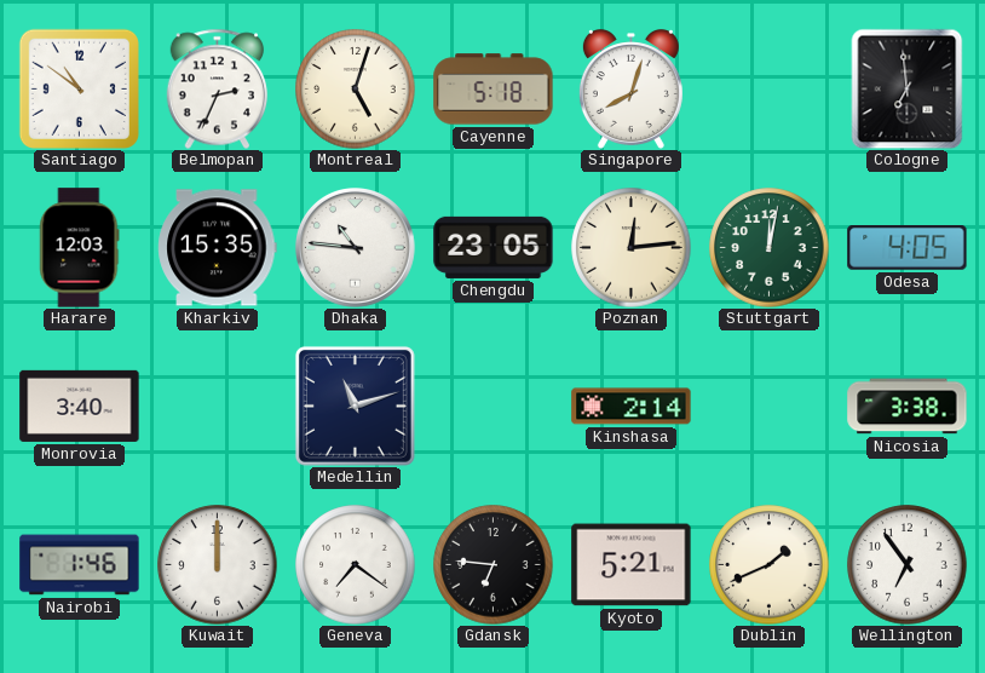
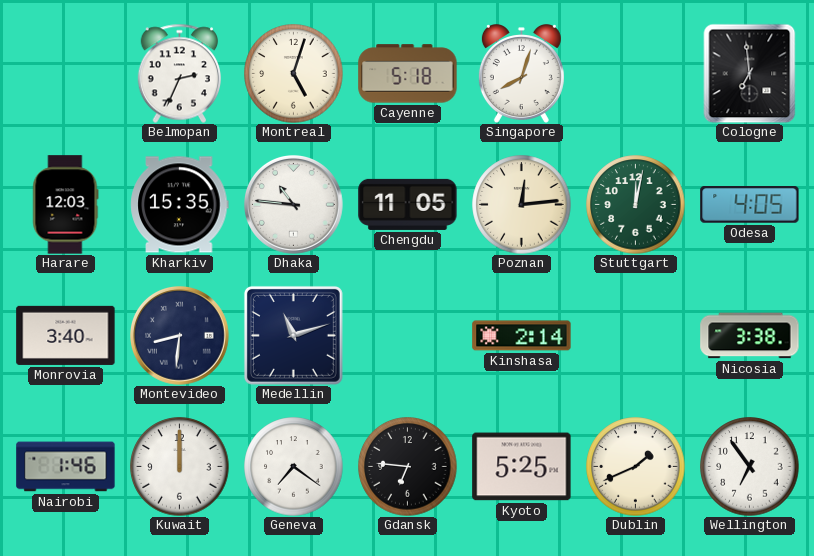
Santiago: 10:51 -> none
Chengdu: 23:05 -> 11:05
Montevideo: none -> 8:31
Kyoto: 5:21 -> 5:25
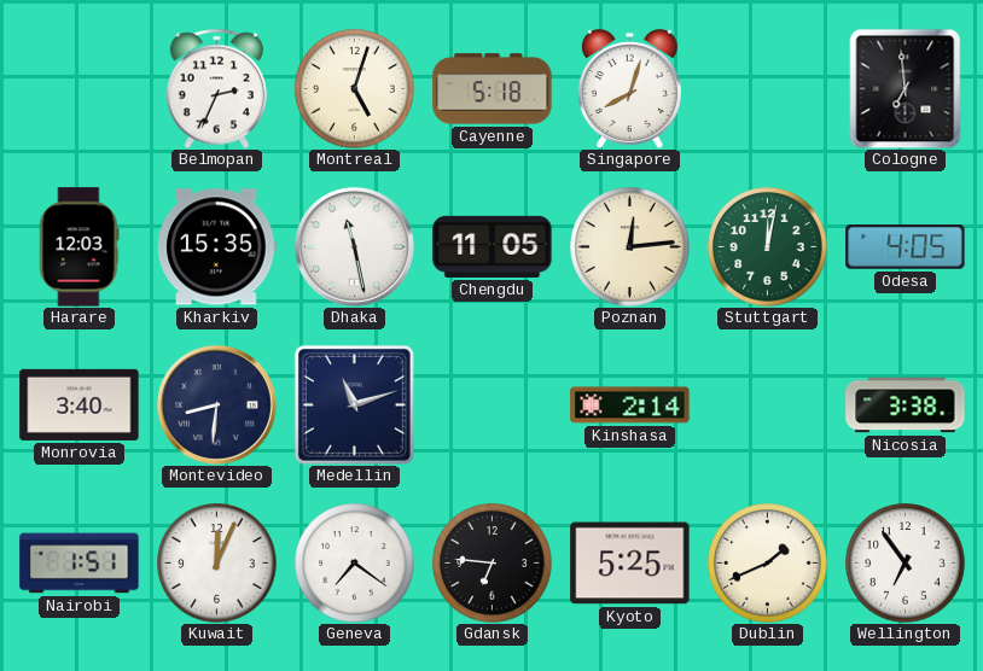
Dhaka: 10:46 -> 11:28
Nairobi: 1:46 -> 1:51
Kuwait: 12:00 -> 12:04
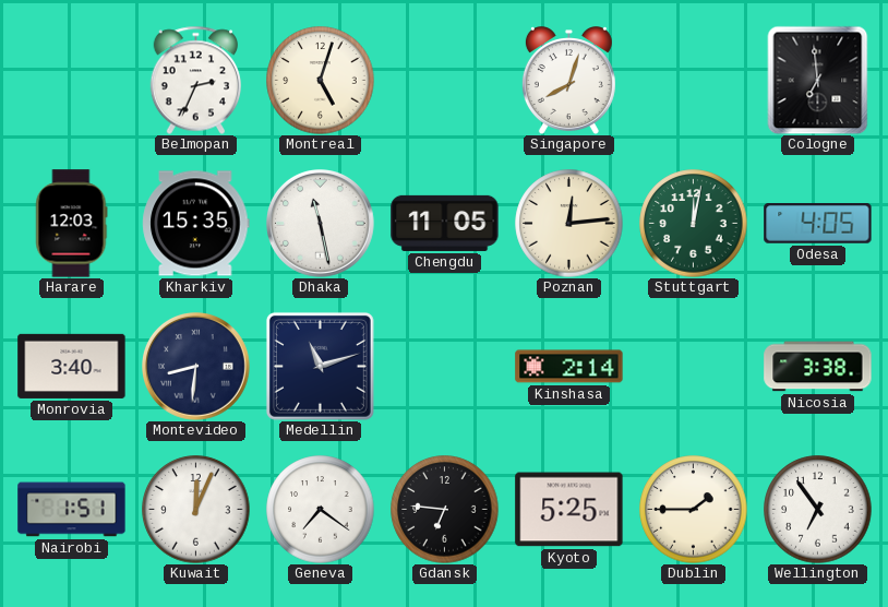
Cayenne: 5:18 -> none
Dublin: 1:41 -> 1:45
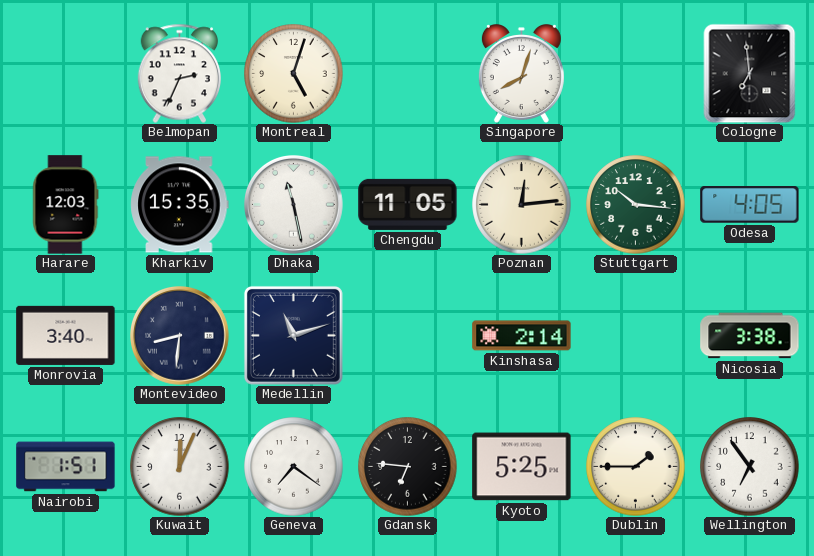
Stuttgart: 12:02 -> 10:16
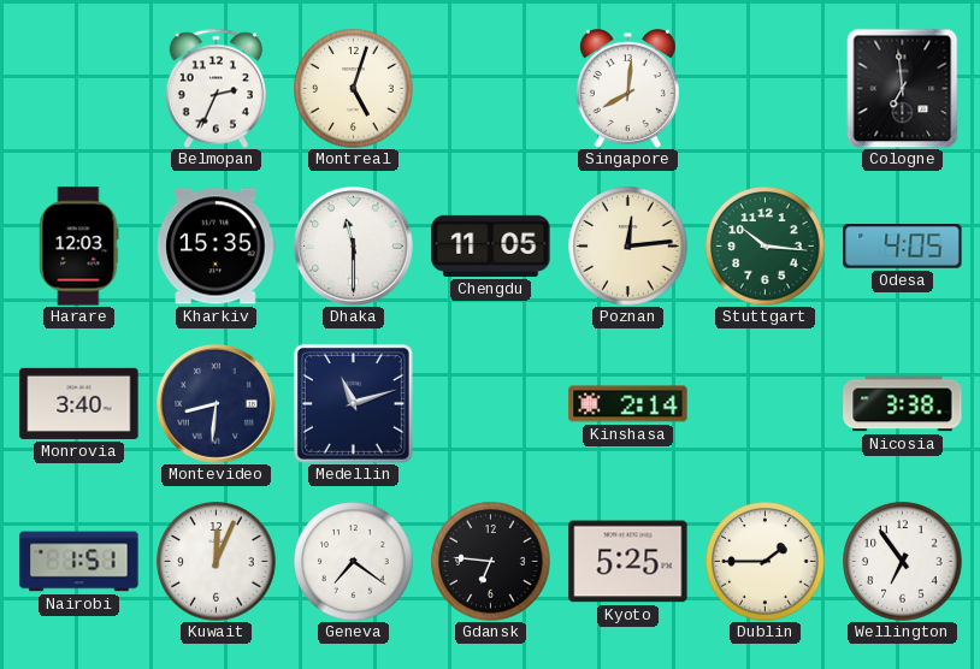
Singapore: 8:03 -> 8:01
Dhaka: 11:28 -> 11:30
